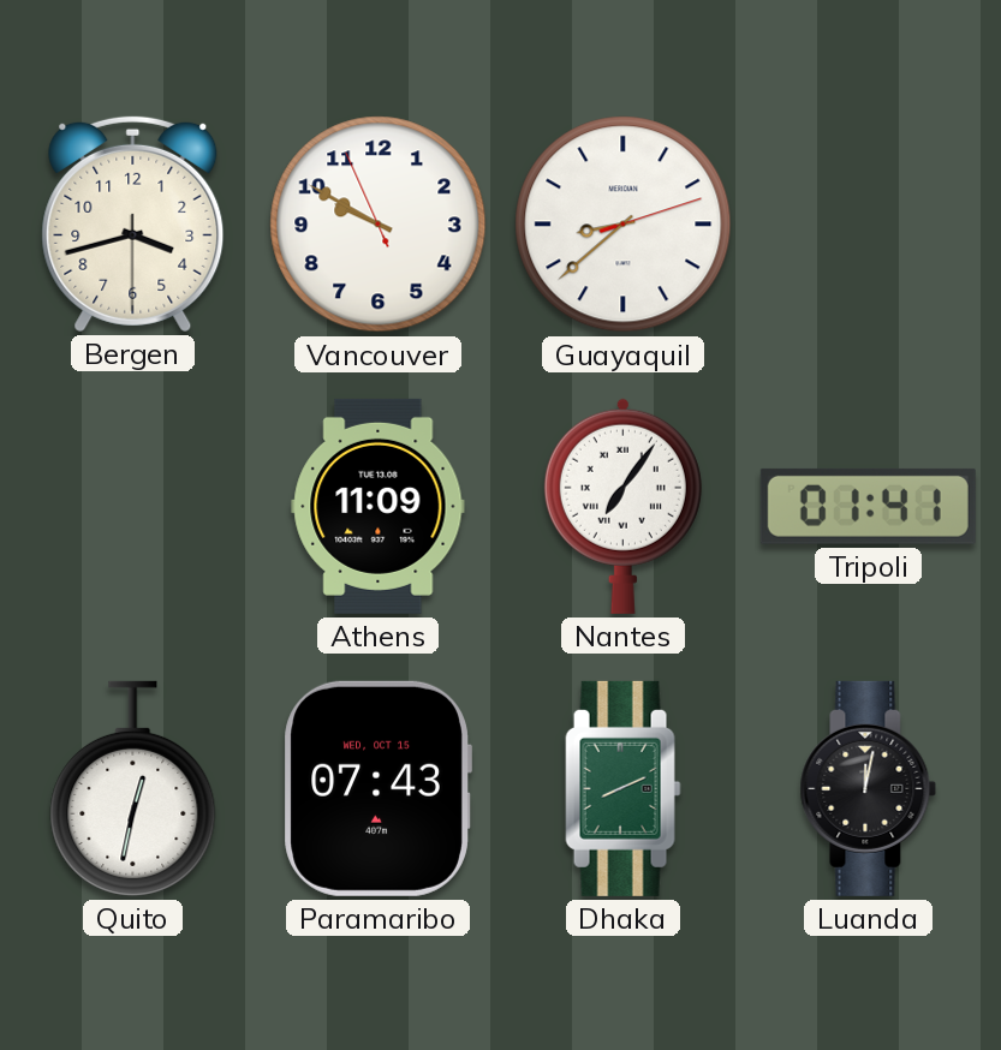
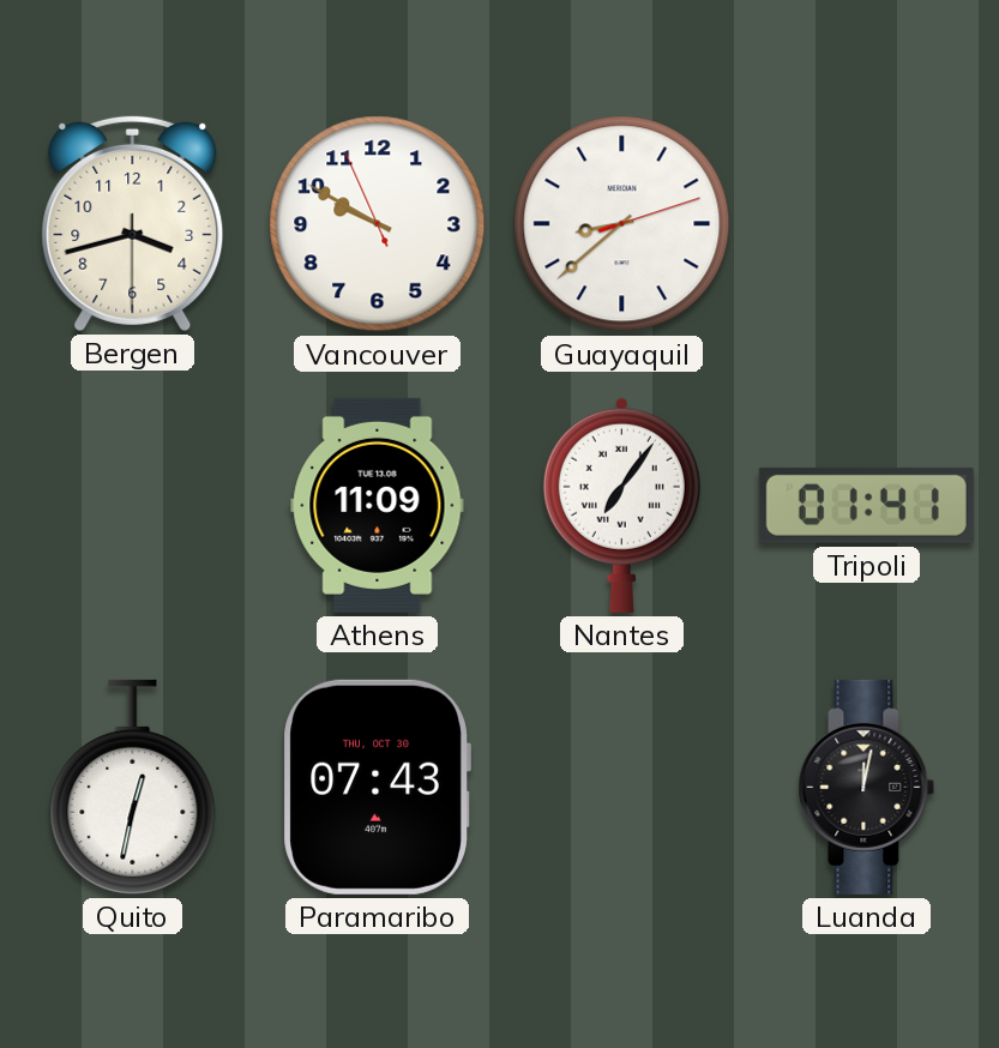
Paramaribo date: WED, OCT 15 -> THU, OCT 30
Dhaka: 8:11 -> none
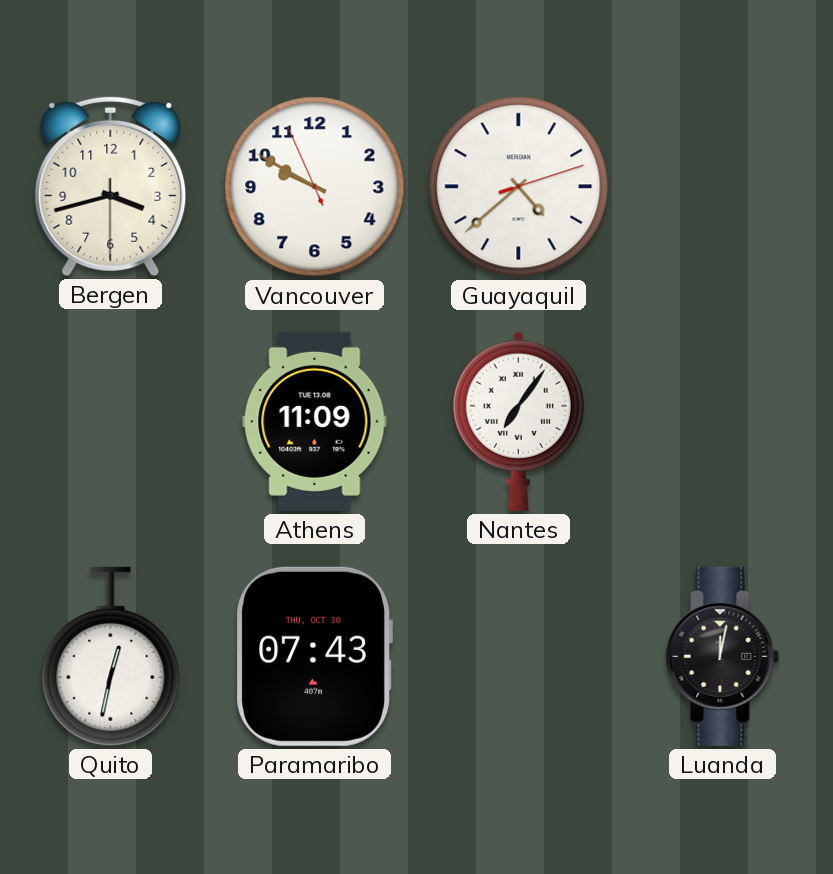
Guayaquil: 8:38 -> 4:38
Tripoli: 01:41 -> none
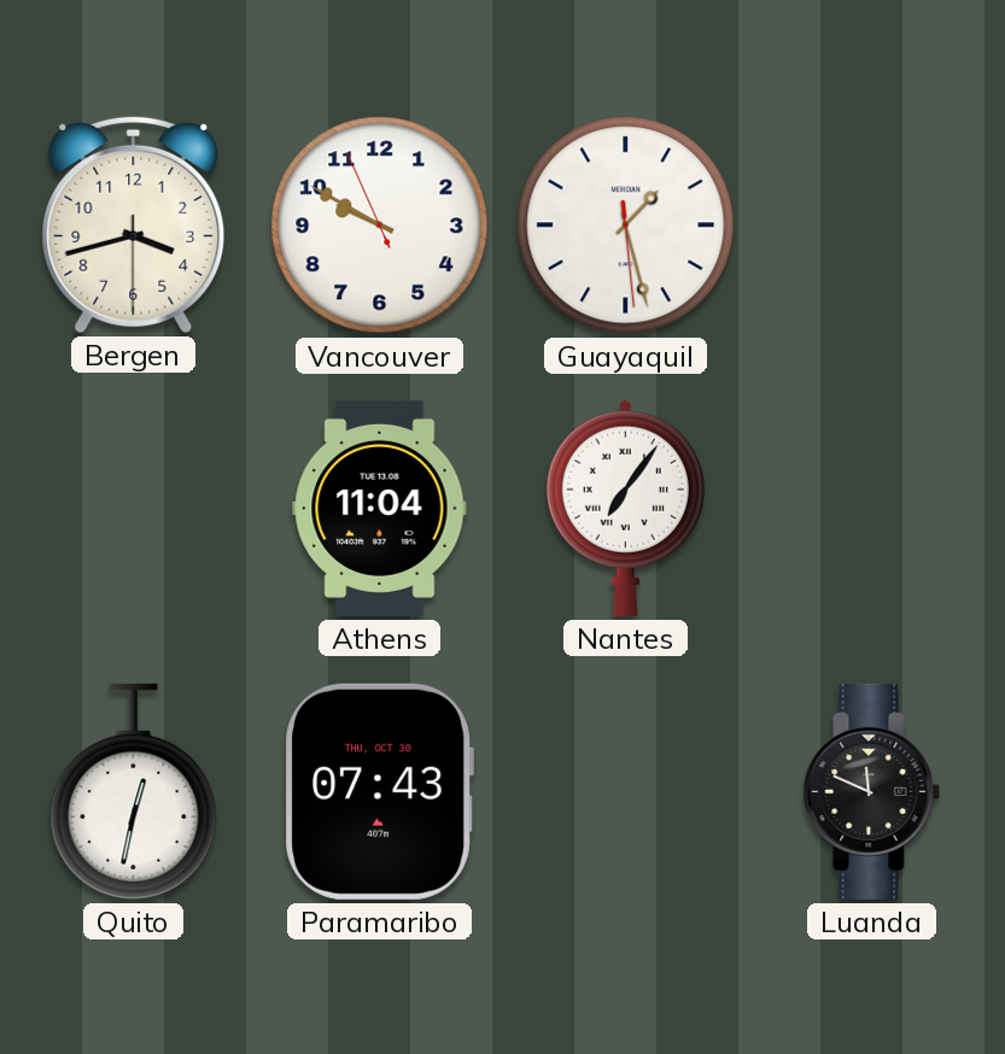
Guayaquil: 4:38 -> 1:27
Athens: 11:09 -> 11:04
Luanda: 12:02 -> 11:49
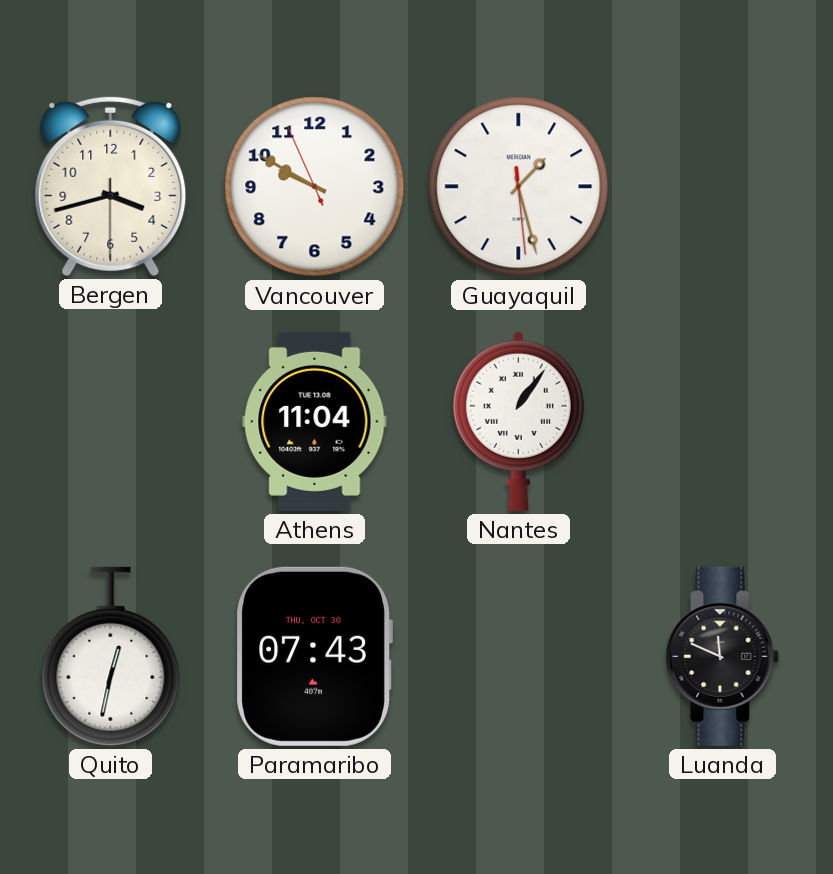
Nantes: 7:06 -> 1:06
